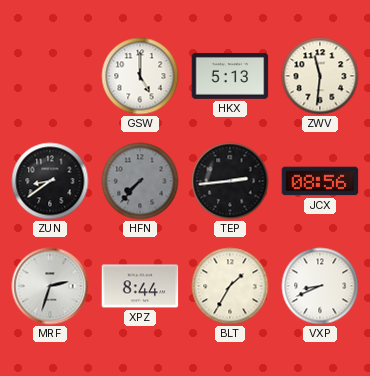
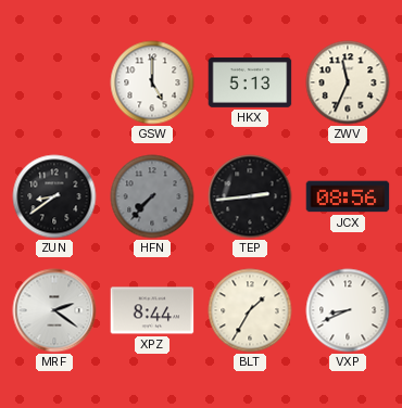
ZWV: 11:31 -> 11:34
MRF: 2:33 -> 2:21
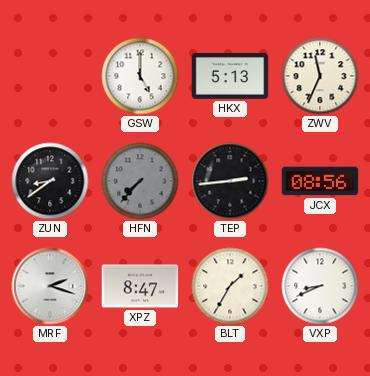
MRF: 2:21 -> 2:18
XPZ: 8:44 -> 8:47
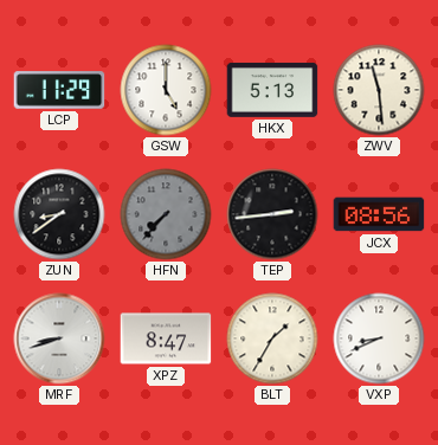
LCP: none -> 11:29
ZWV: 11:34 -> 11:29
MRF: 2:18 -> 8:42
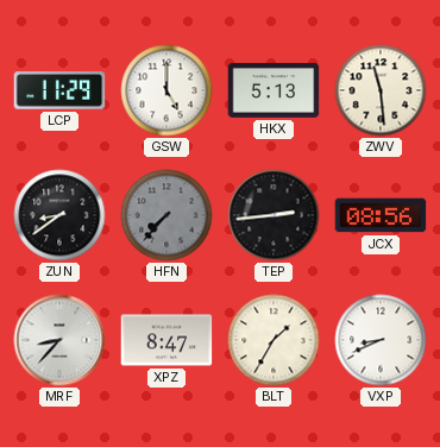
MRF: 8:42 -> 8:37
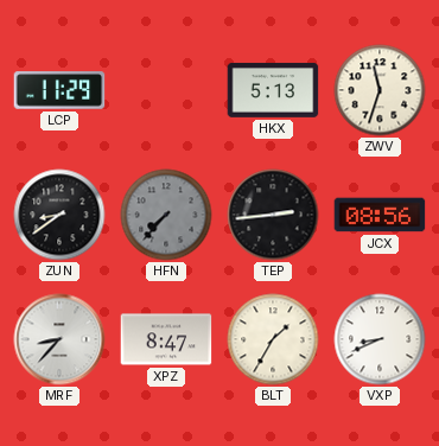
GSW: 5:00 -> none
ZWV: 11:29 -> 11:33
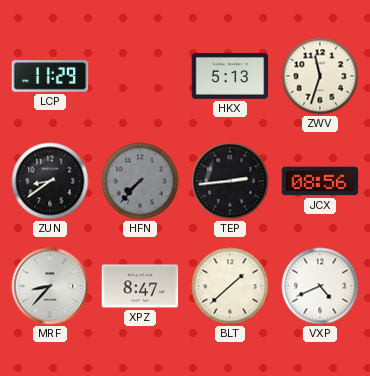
BLT: 1:35 -> 1:38
VXP: 8:41 -> 4:41
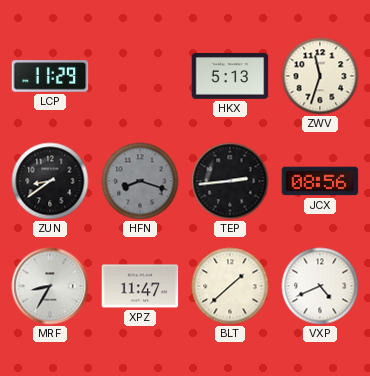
HFN: 7:37 -> 8:18
MRF: 8:37 -> 8:35
XPZ: 8:47 -> 11:47
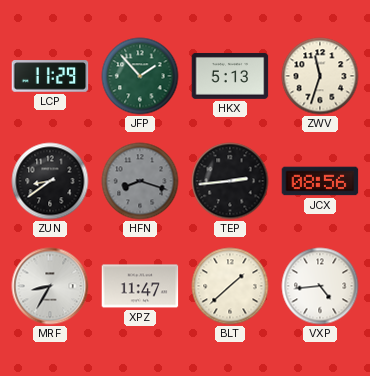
JFP: none -> 1:53
VXP: 4:41 -> 4:44
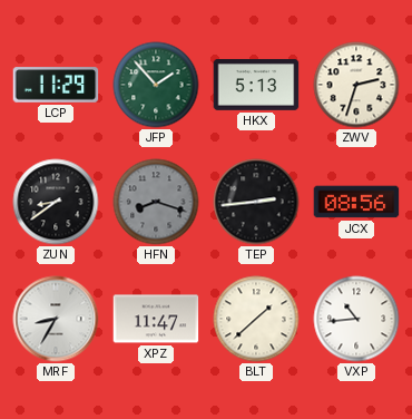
ZWV: 11:33 -> 2:33
VXP: 4:44 -> 10:44
